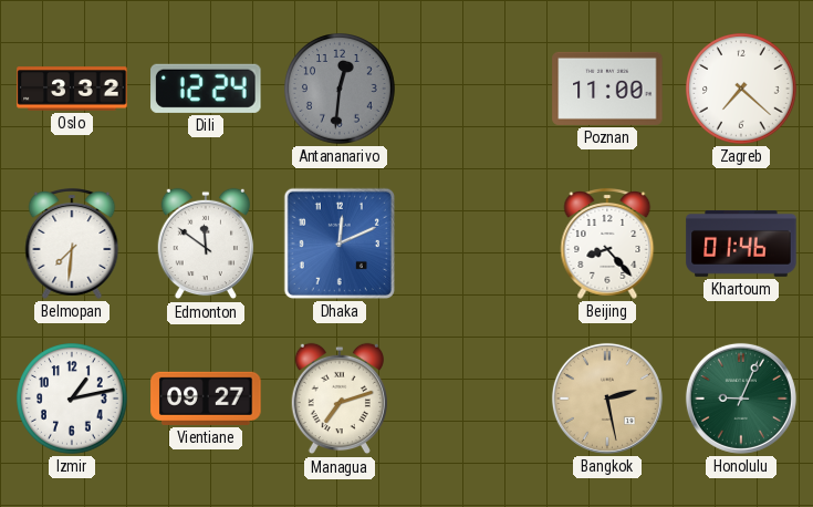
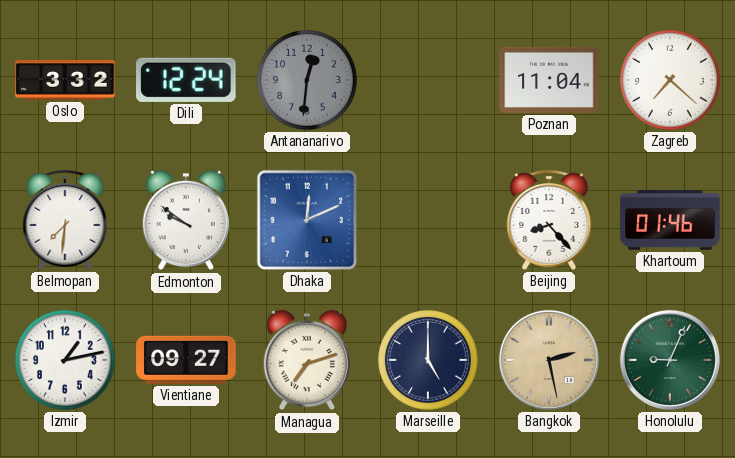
Poznan: 11:00 -> 11:04
Edmonton: 11:51 -> 9:51
Marseille: none -> 5:00
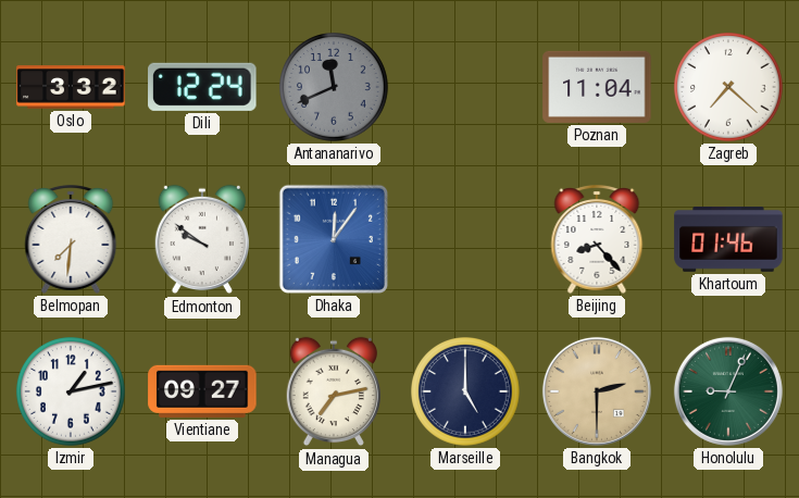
Antananarivo: 12:31 -> 11:41
Dhaka: 12:11 -> 12:06
Managua: 7:12 -> 7:13
Bangkok: 2:28 -> 2:30
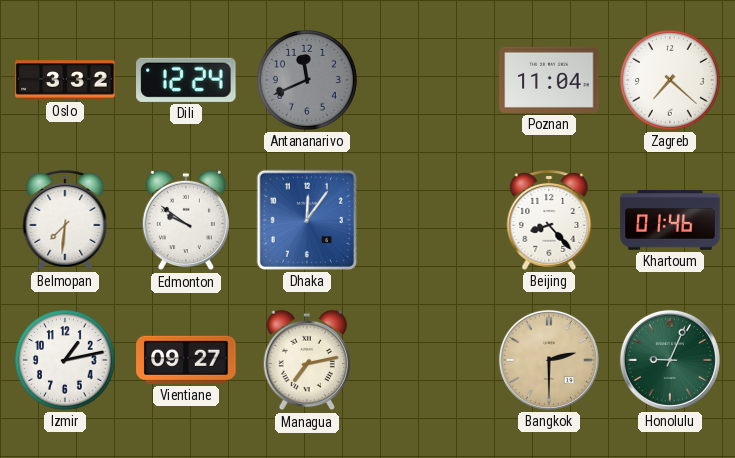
Marseille: 5:00 -> none
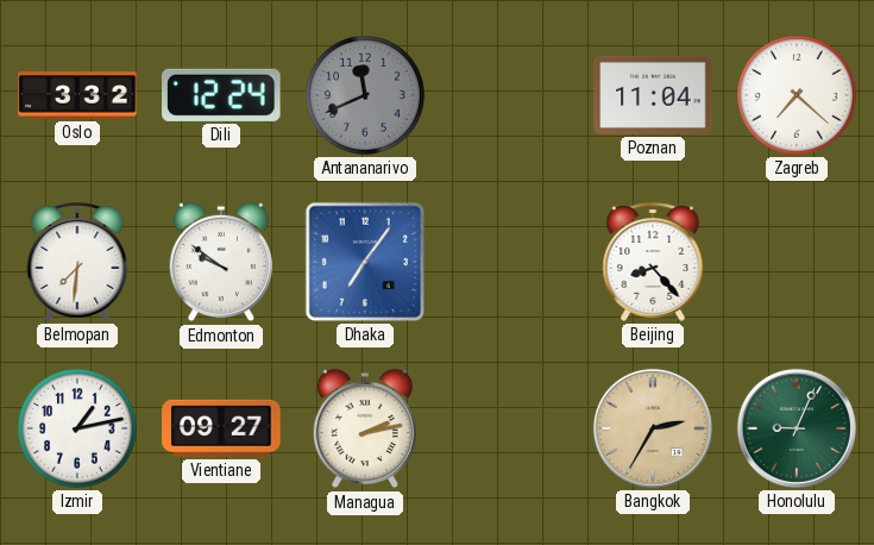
Dhaka: 12:06 -> 7:06
Khartoum: 01:46 -> none
Managua: 7:13 -> 2:13
Bangkok: 2:30 -> 2:35
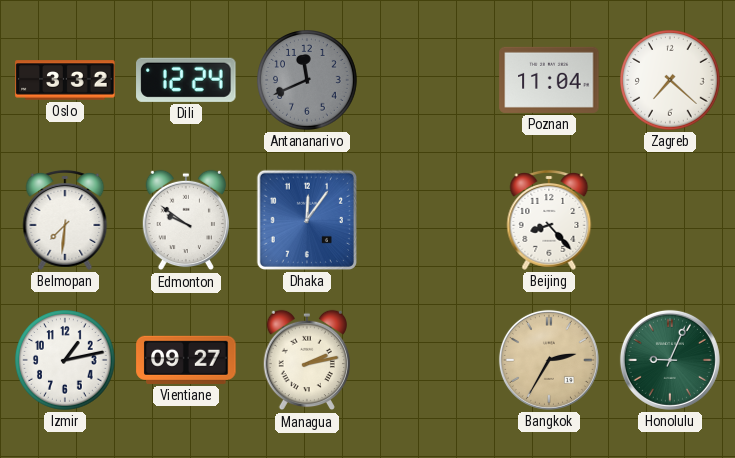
Dhaka: 7:06 -> 12:06
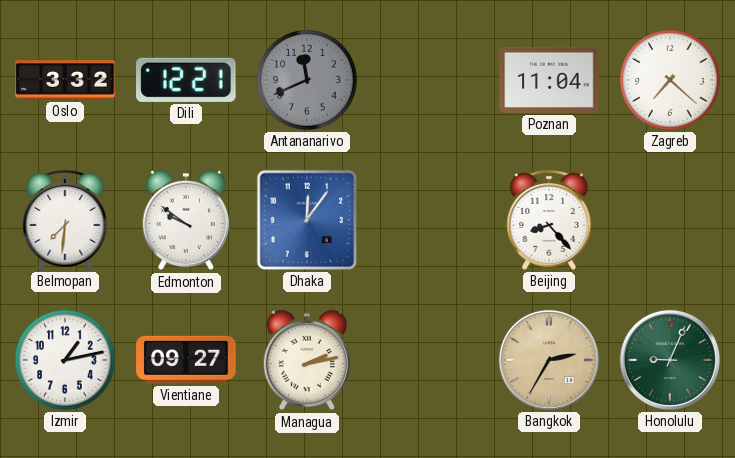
Dili: 12:24 -> 12:21
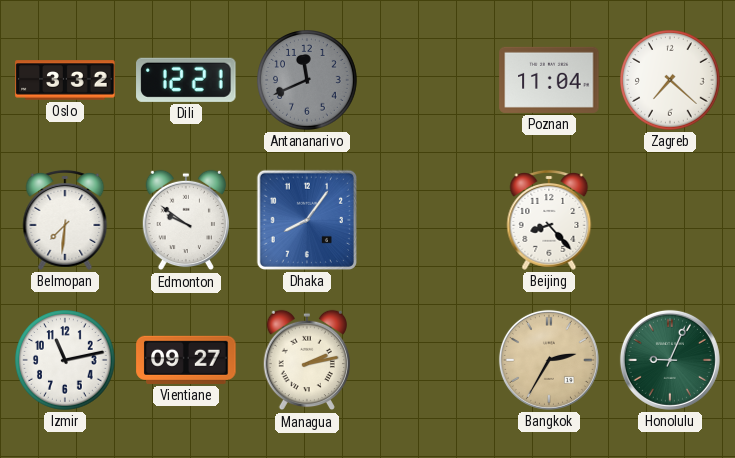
Dhaka: 12:06 -> 8:06
Izmir: 1:13 -> 11:13
